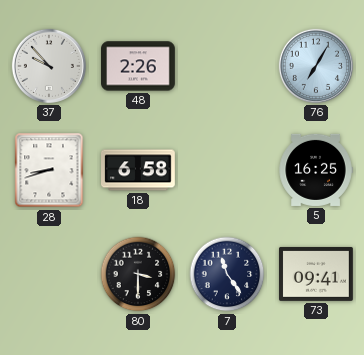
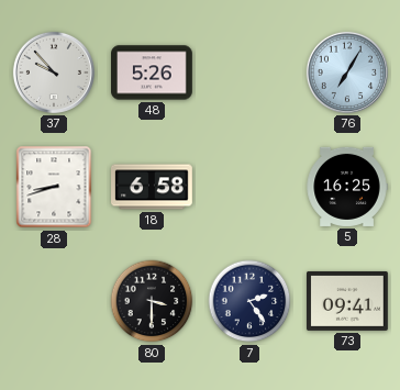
48: 2:26 -> 5:26
7: 11:24 -> 2:24
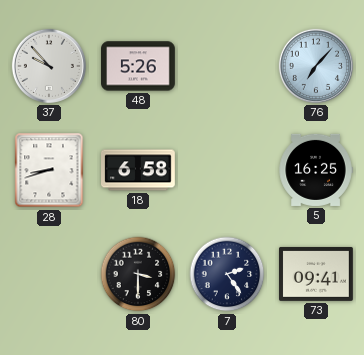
76: 7:05 -> 7:07
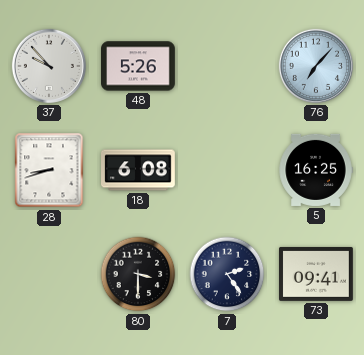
18: 6:58 -> 6:08
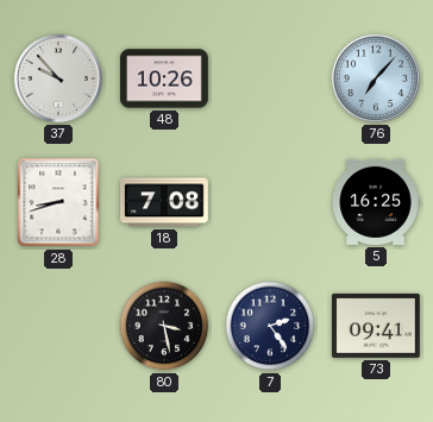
48: 5:26 -> 10:26
18: 6:08 -> 7:08
80: 3:30 -> 3:28
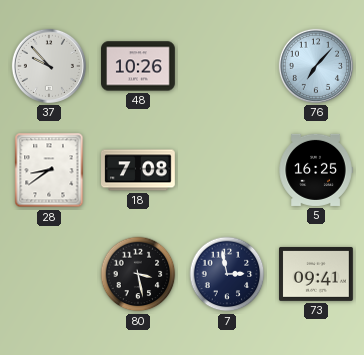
28: 8:42 -> 8:39
7: 2:24 -> 2:58
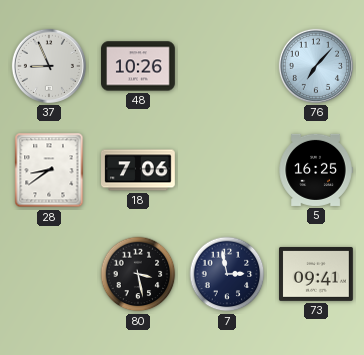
37: 9:53 -> 8:56
18: 7:08 -> 7:06
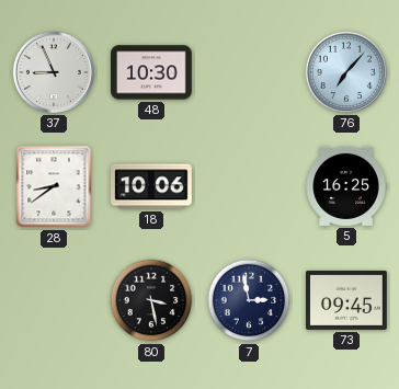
48: 10:26 -> 10:30
18: 7:06 -> 10:06
73: 09:41 -> 09:45
